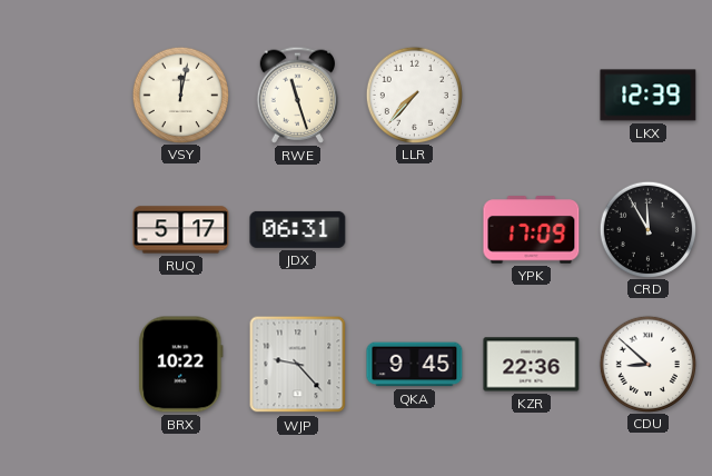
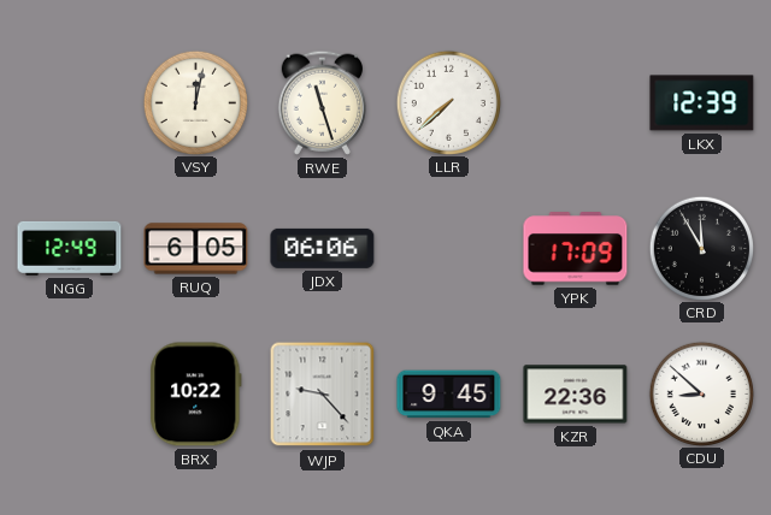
LLR: 7:37 -> 7:38
NGG: none -> 12:49
RUQ: 5:17 -> 6:05
JDX: 06:31 -> 06:06
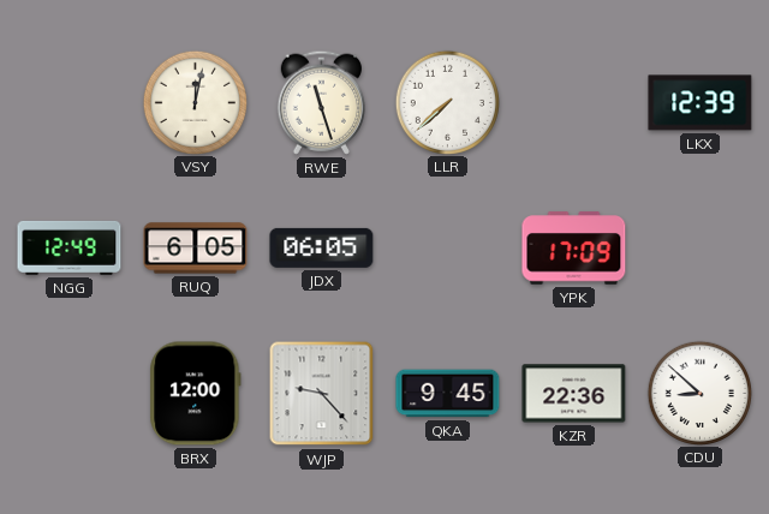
JDX: 06:06 -> 06:05
CRD: 11:55 -> none
BRX: 10:22 -> 12:00
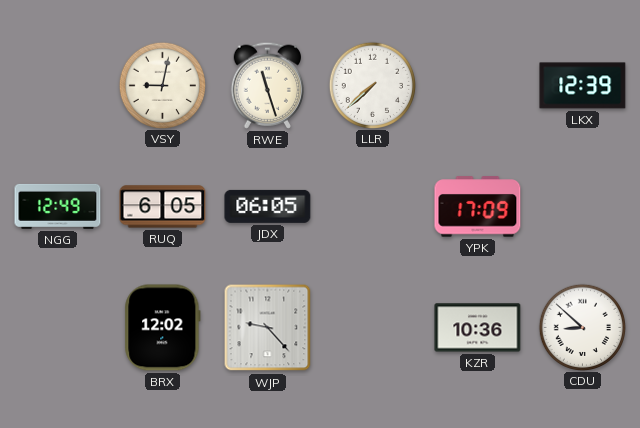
VSY: 12:02 -> 9:02
BRX: 12:00 -> 12:02
QKA: 9:45 -> none
KZR: 22:36 -> 10:36
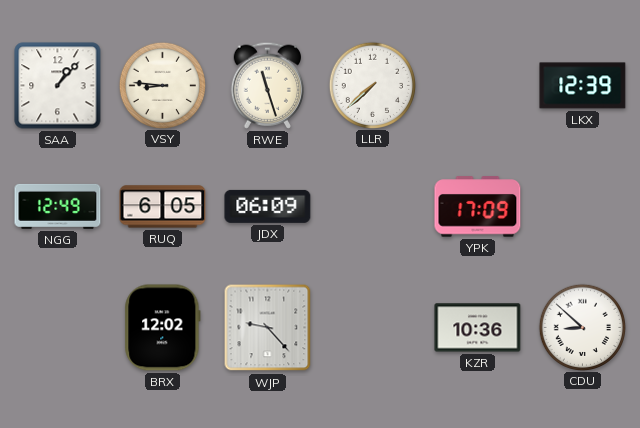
SAA: none -> 1:07
VSY: 9:02 -> 8:46
JDX: 06:05 -> 06:09
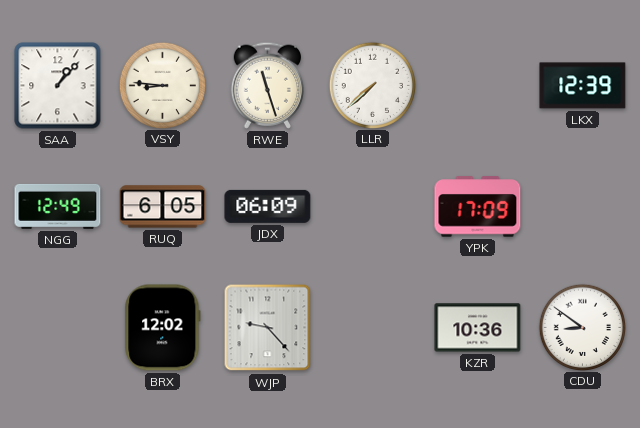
CDU: 8:52 -> 8:51
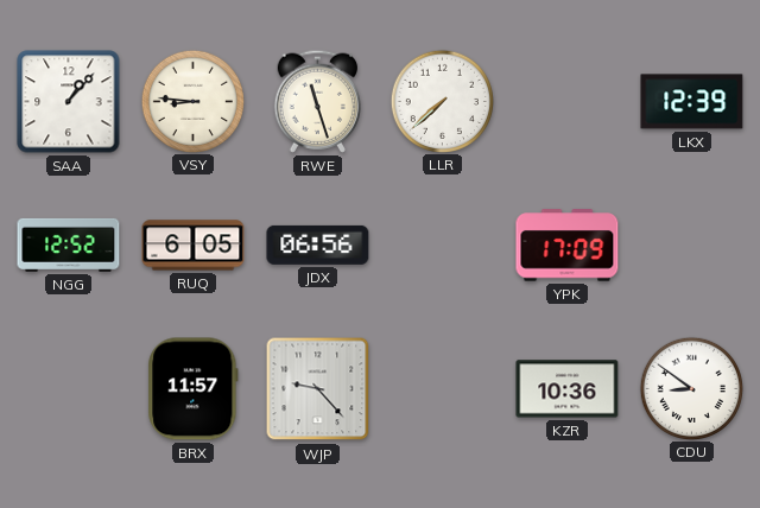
NGG: 12:49 -> 12:52
JDX: 06:09 -> 06:56
BRX: 12:02 -> 11:57
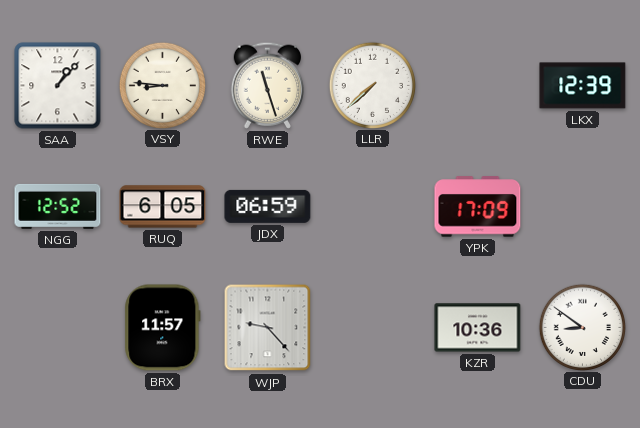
JDX: 06:56 -> 06:59
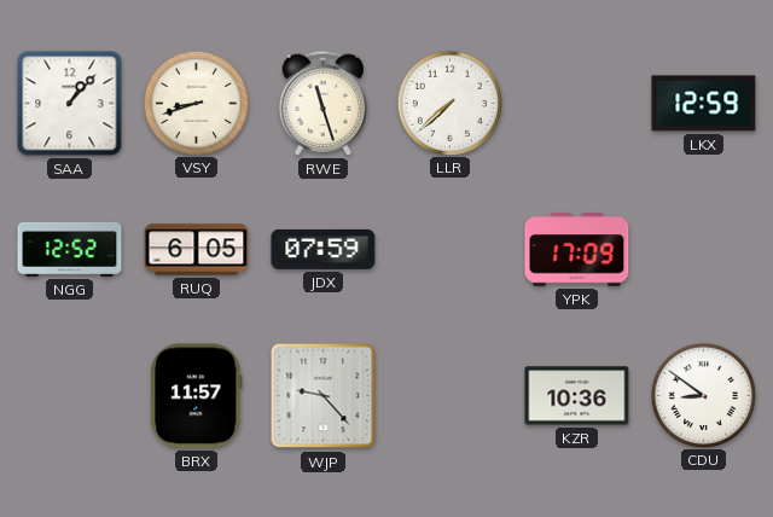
VSY: 8:46 -> 8:42
LKX: 12:39 -> 12:59
JDX: 06:59 -> 07:59
